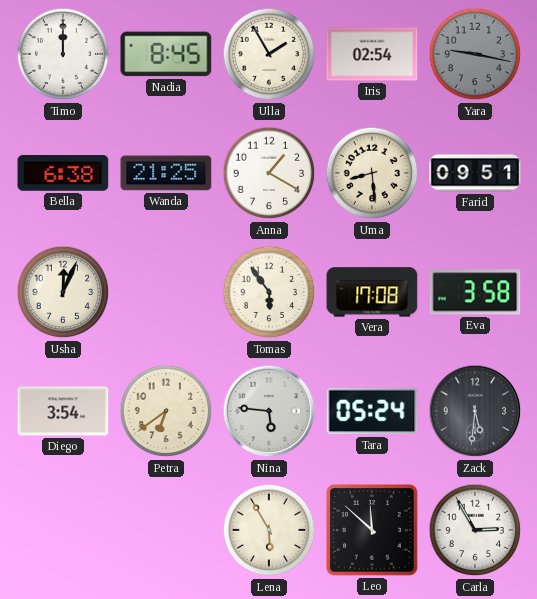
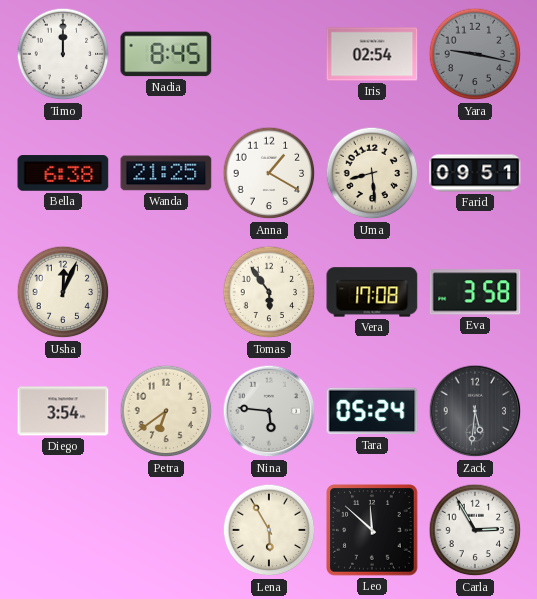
Ulla: 1:55 -> none
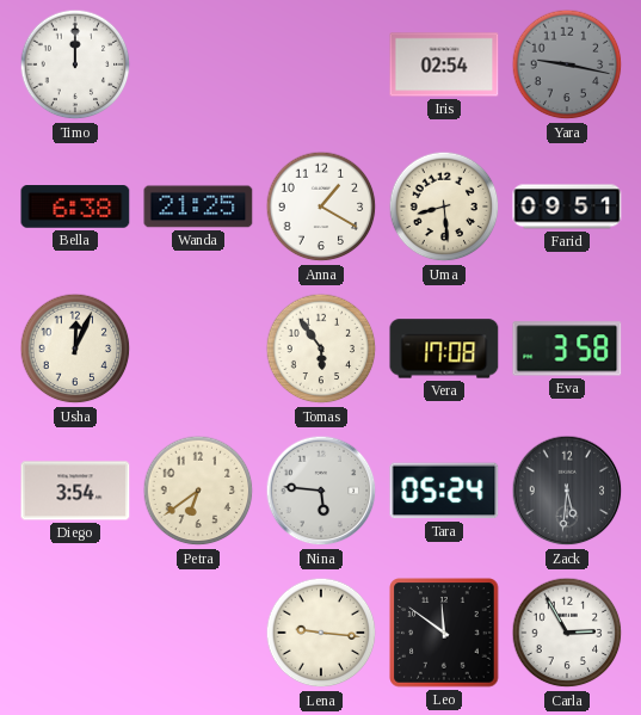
Nadia: 8:45 -> none
Lena: 5:55 -> 9:16
Leo: 11:52 -> 11:51
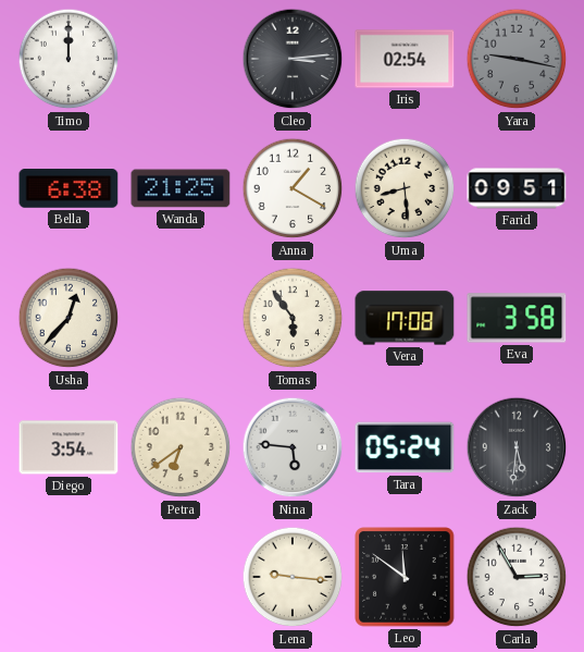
Cleo: none -> 3:14
Usha: 12:04 -> 12:37
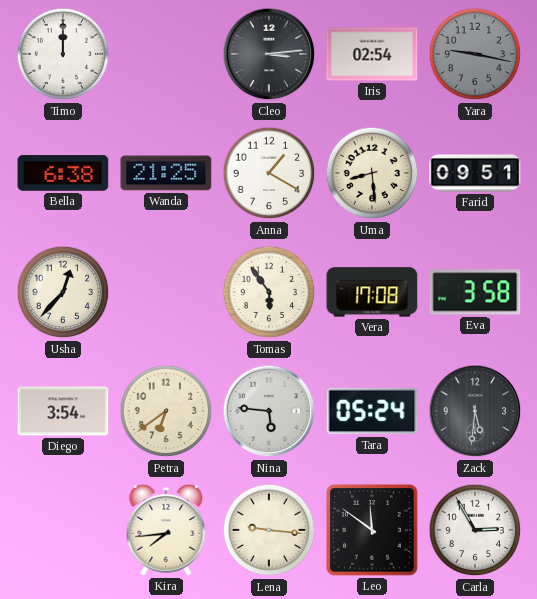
Kira: none -> 7:44
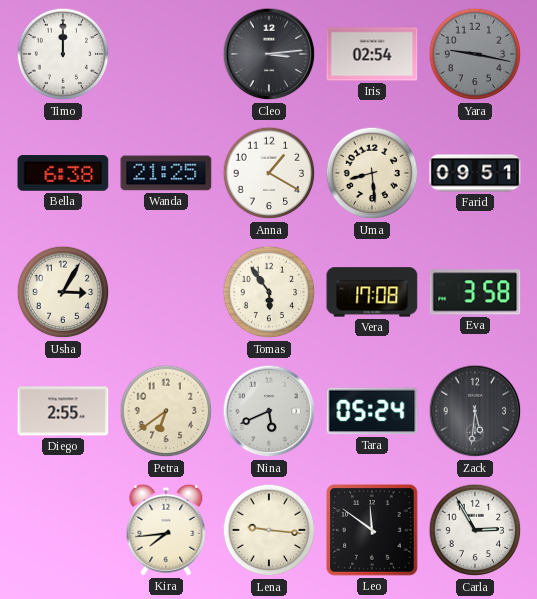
Usha: 12:37 -> 3:05
Diego: 3:54 -> 2:55
Nina: 5:46 -> 5:41
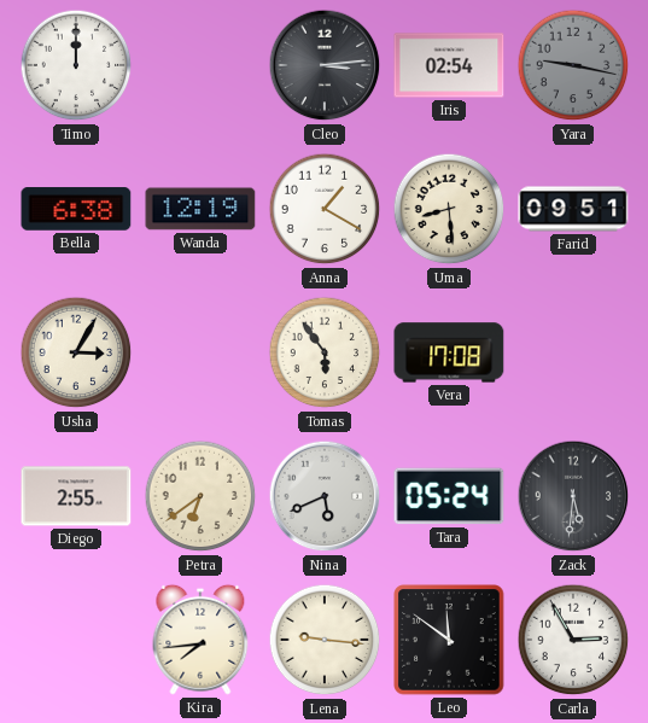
Wanda: 21:25 -> 12:19
Eva: 3:58 -> none
